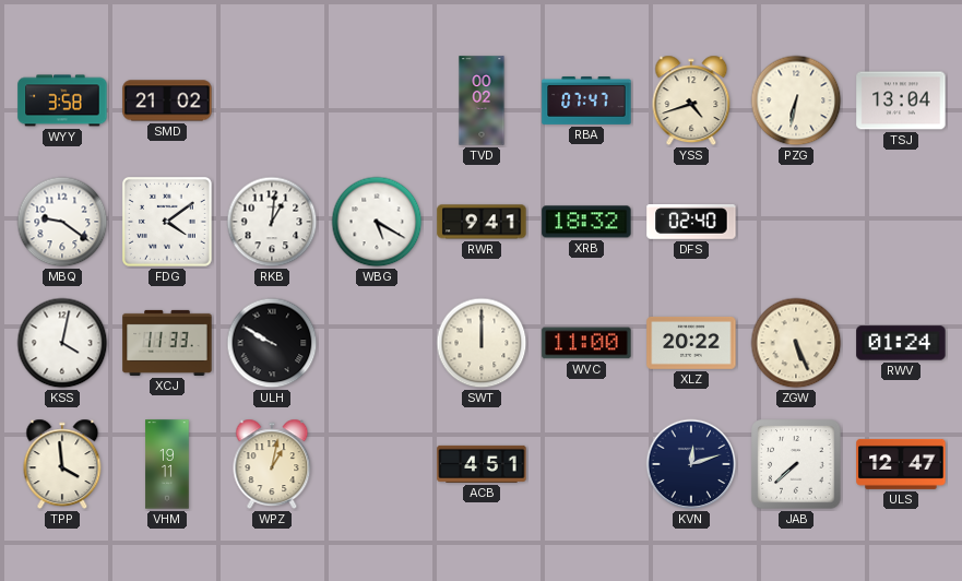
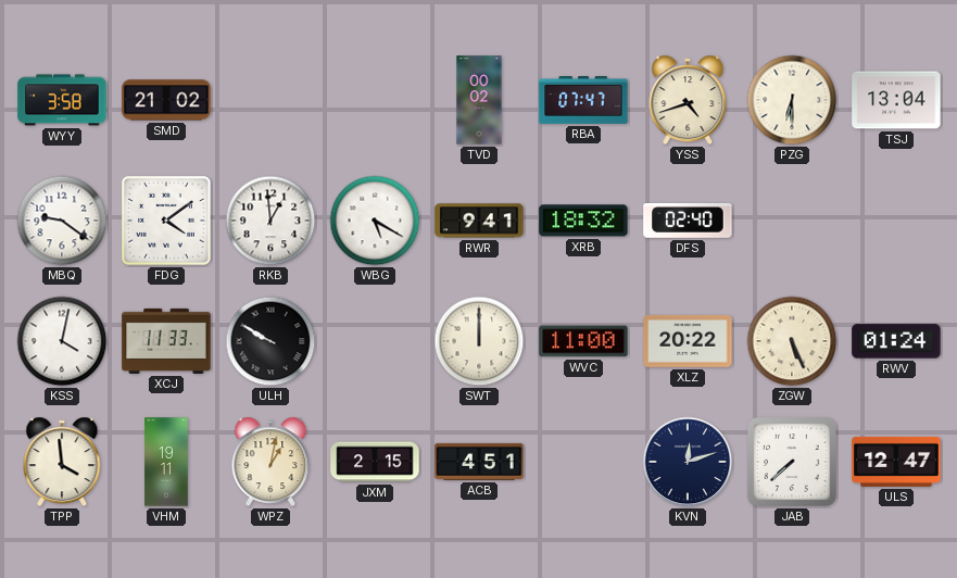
PZG: 6:32 -> 6:30
RKB: 1:01 -> 12:59
JXM: none -> 2:15
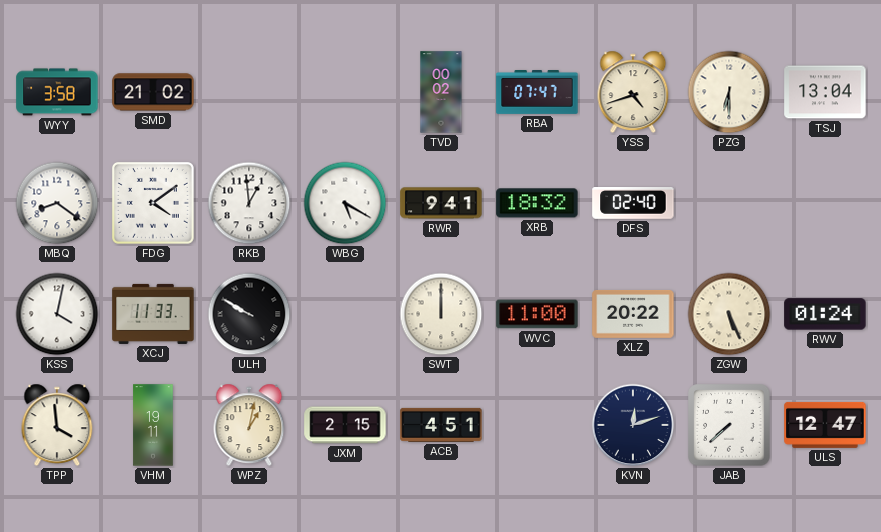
MBQ: 9:21 -> 8:21
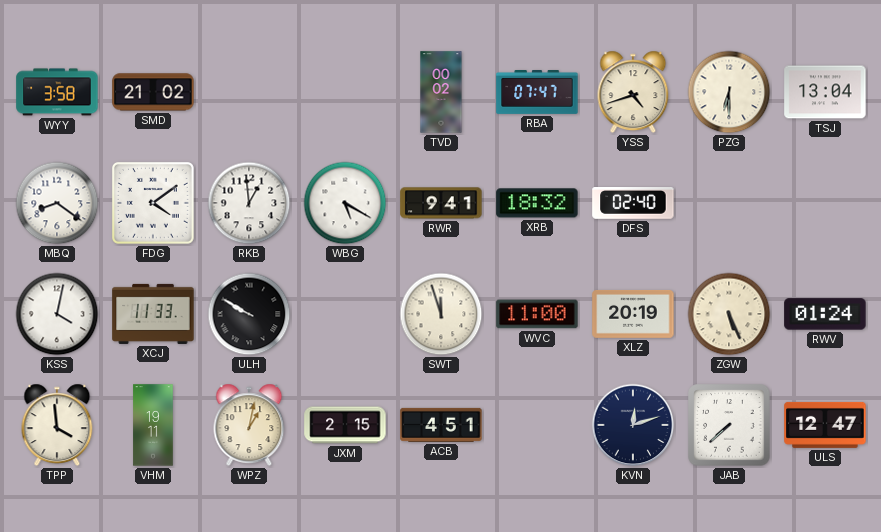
SWT: 12:00 -> 11:57
XLZ: 20:22 -> 20:19
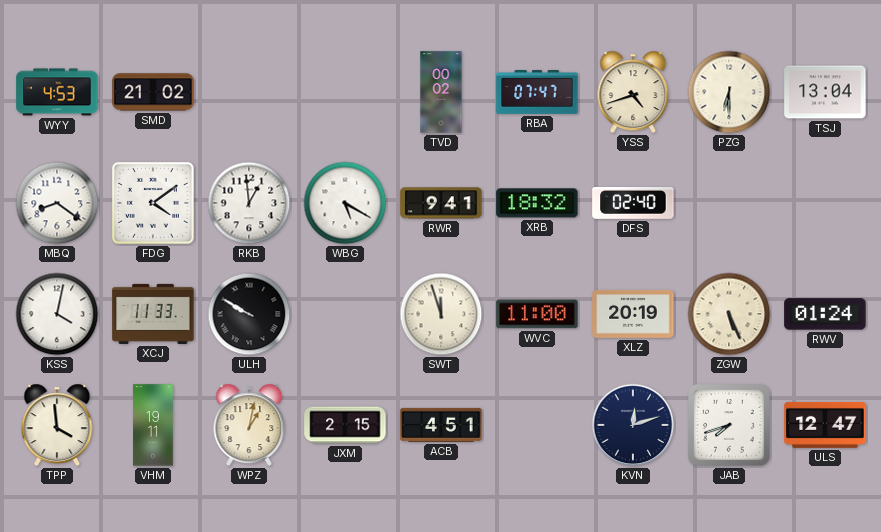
WYY: 3:58 -> 4:53
JAB: 7:38 -> 7:42
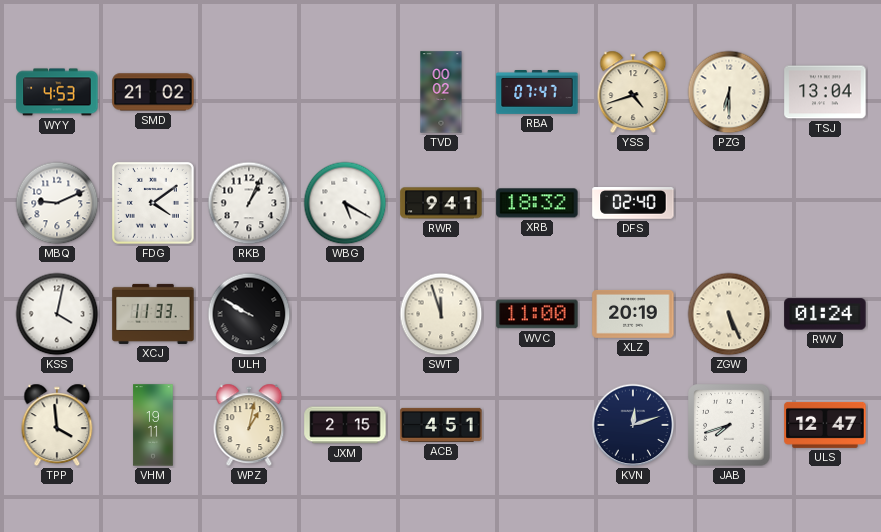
MBQ: 8:21 -> 9:11
RKB: 12:59 -> 1:04
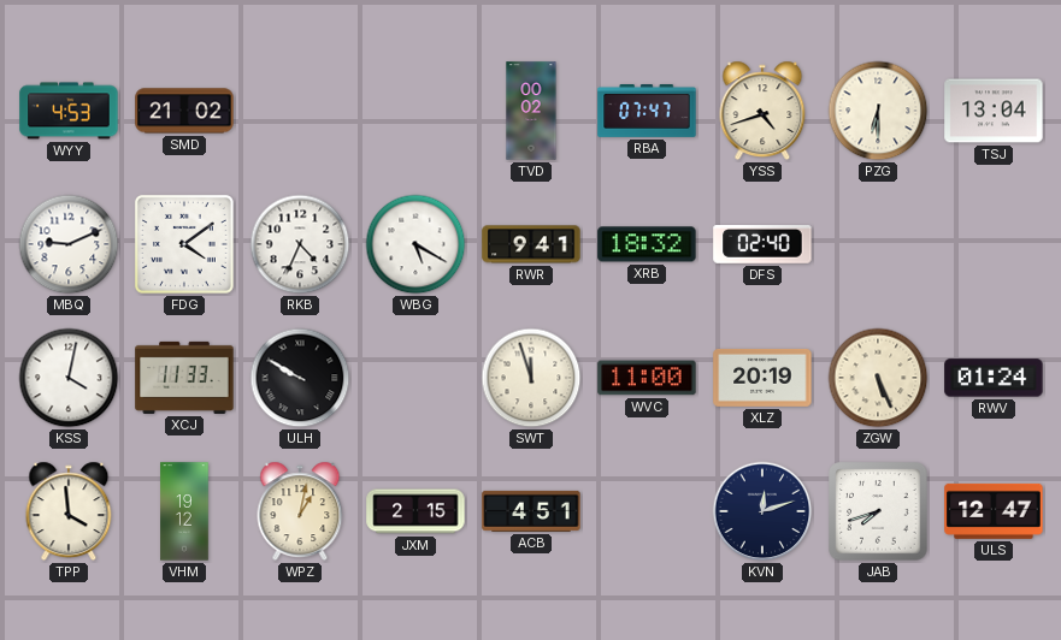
RKB: 1:04 -> 4:34
VHM: 19:11 -> 19:12
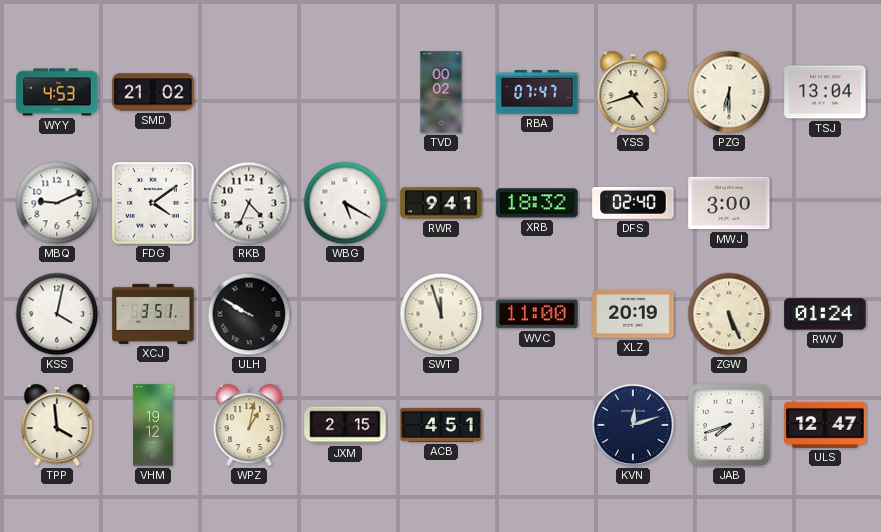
MWJ: none -> 3:00
XCJ: 11:33 -> 3:51
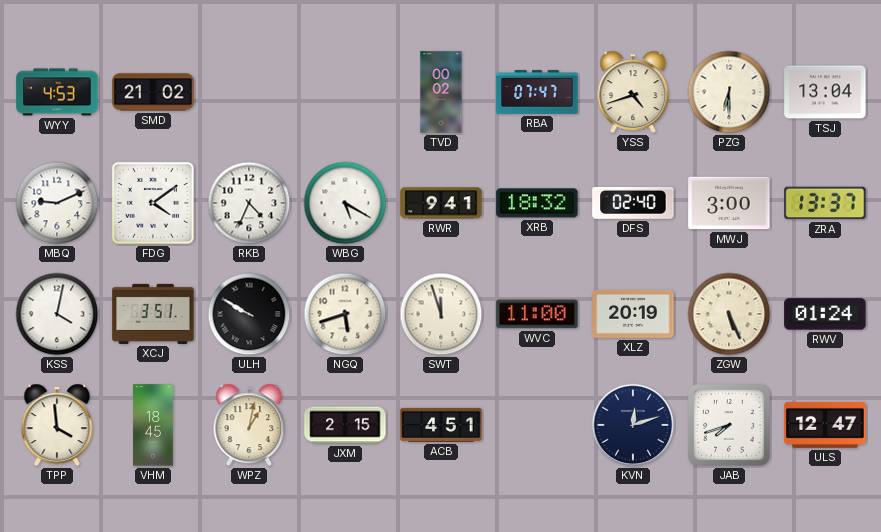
ZRA: none -> 13:37
NGQ: none -> 5:42
VHM: 19:12 -> 18:45
